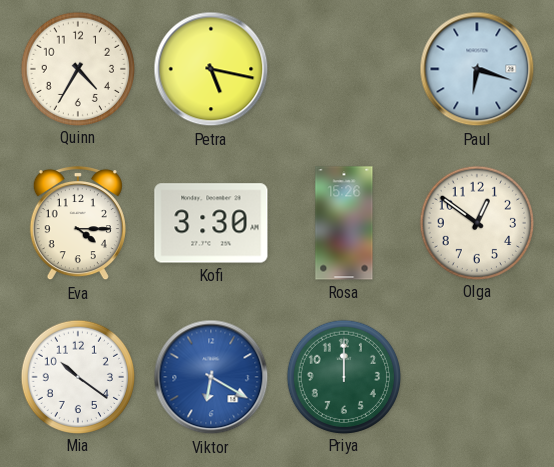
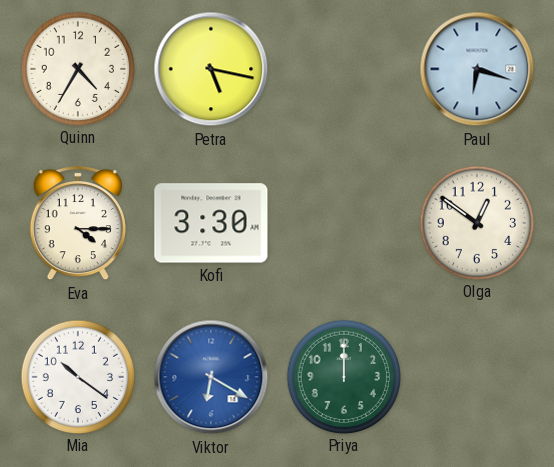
Rosa: 15:26 -> none
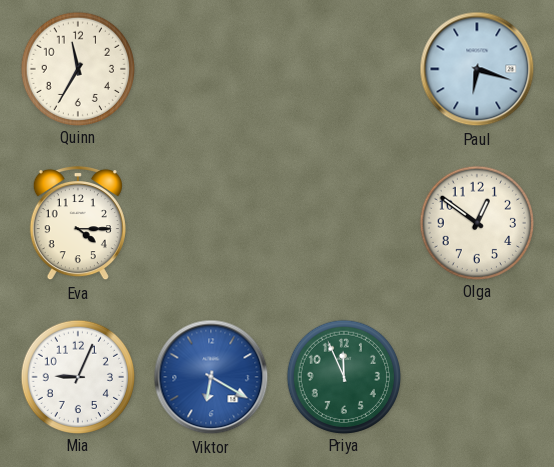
Quinn: 4:35 -> 11:35
Petra: 5:17 -> none
Kofi: 3:30 -> none
Mia: 10:21 -> 9:04
Priya: 12:00 -> 11:56
